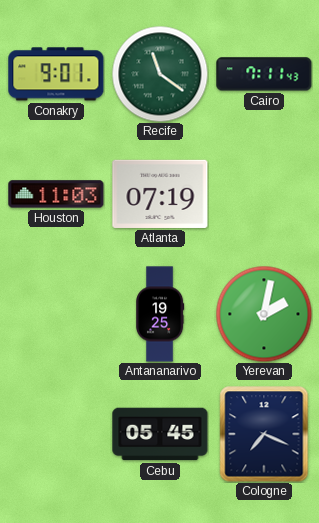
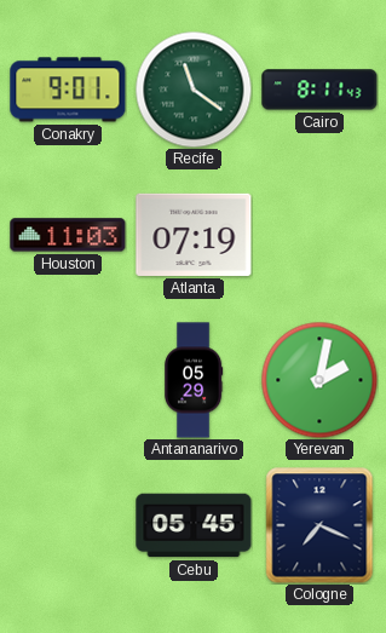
Cairo: 7:11 -> 8:11
Antananarivo: 19:25 -> 05:29
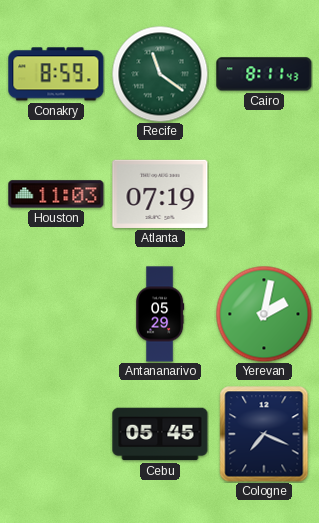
Conakry: 9:01 -> 8:59
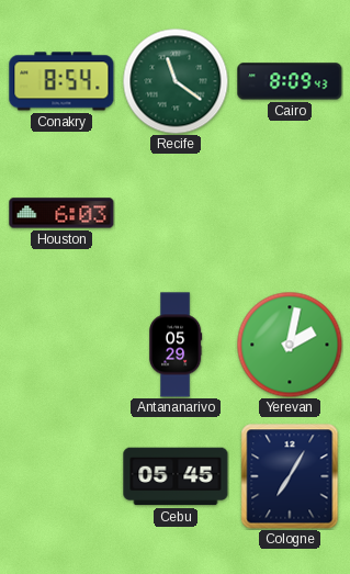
Conakry: 8:59 -> 8:54
Cairo: 8:11 -> 8:09
Houston: 11:03 -> 6:03
Atlanta: 07:19 -> none
Cologne: 7:19 -> 7:05
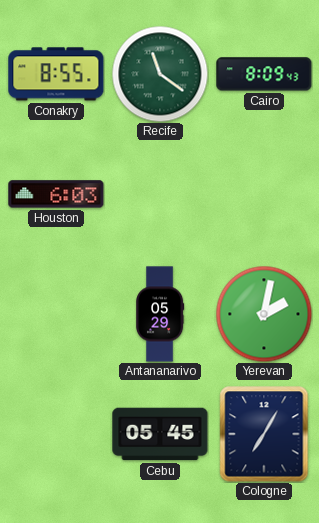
Conakry: 8:54 -> 8:55
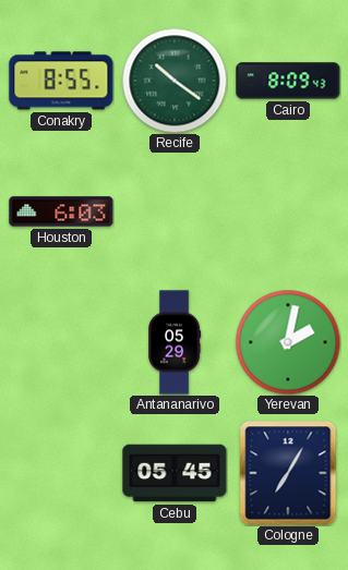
Recife: 11:21 -> 10:21
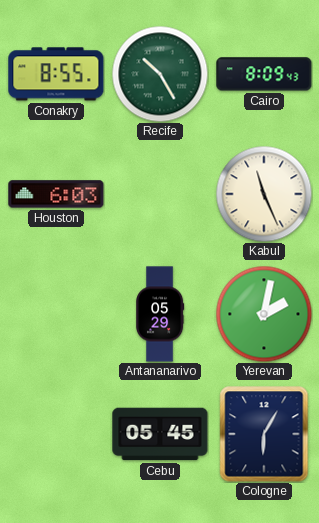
Recife: 10:21 -> 10:25
Kabul: none -> 11:26
Cologne: 7:05 -> 6:05
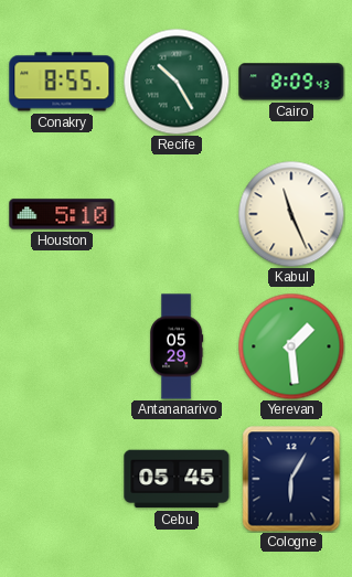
Houston: 6:03 -> 5:10
Yerevan: 2:02 -> 1:29
